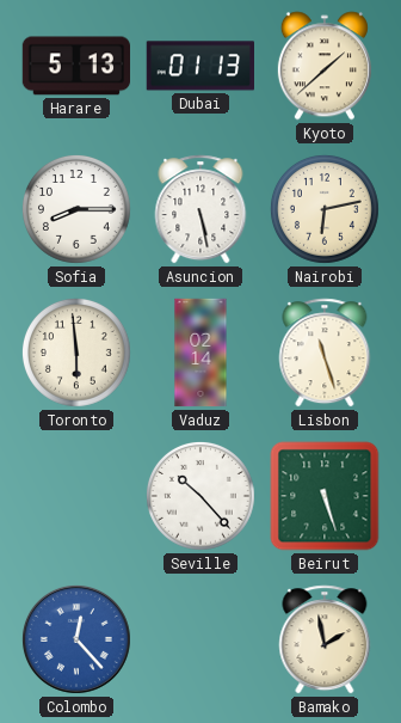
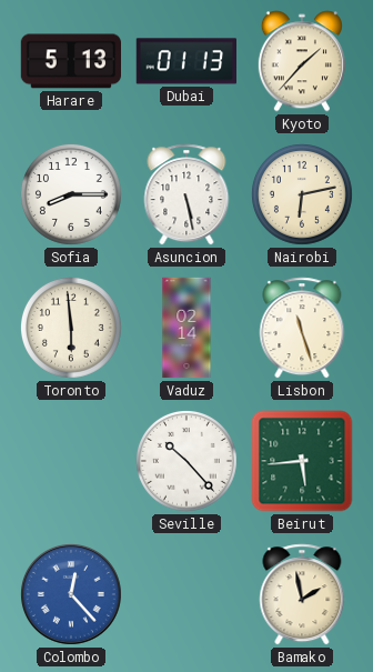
Kyoto: 1:38 -> 1:37
Beirut: 5:27 -> 5:44
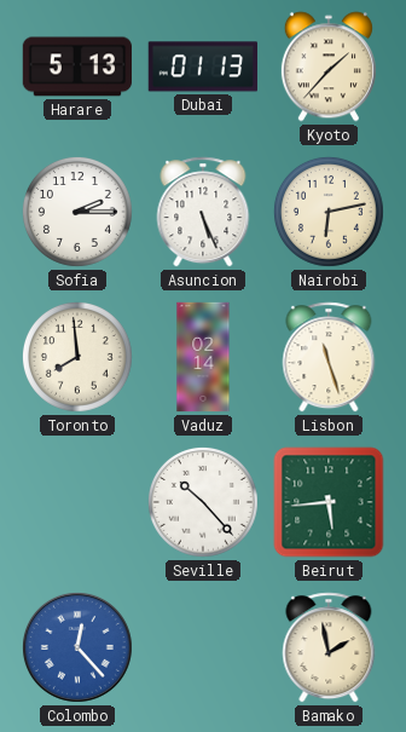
Sofia: 8:15 -> 2:15
Asuncion: 5:28 -> 5:26
Toronto: 5:59 -> 7:59
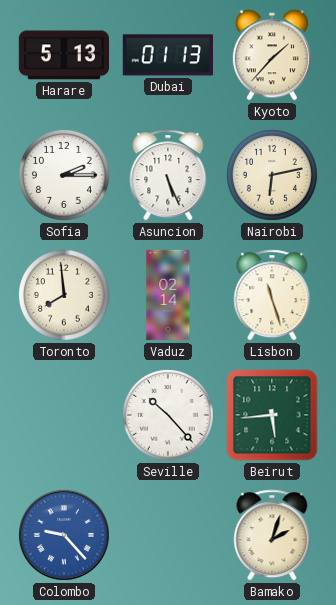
Colombo: 12:23 -> 9:23
Bamako: 1:58 -> 2:03
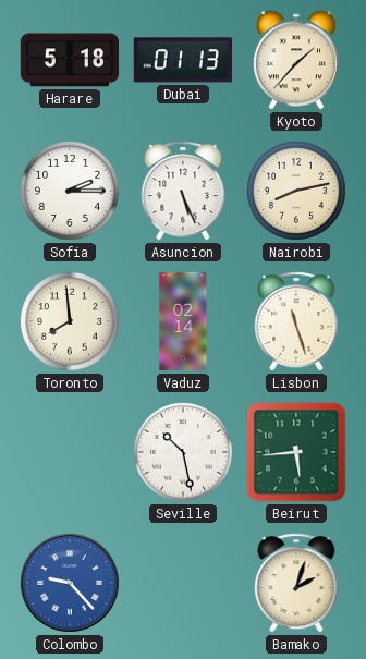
Harare: 5:13 -> 5:18
Nairobi: 6:13 -> 8:13
Seville: 10:23 -> 10:28
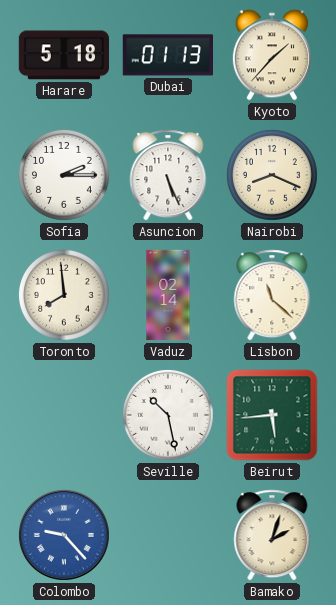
Nairobi: 8:13 -> 8:19
Lisbon: 11:27 -> 11:22
